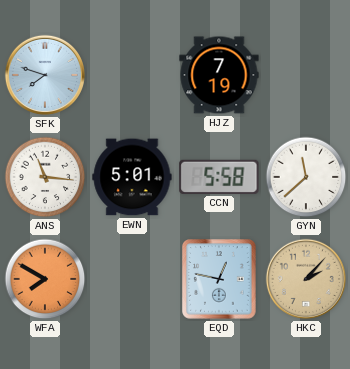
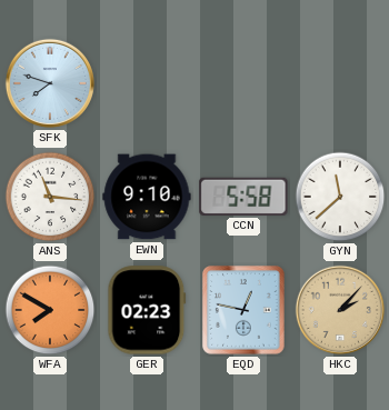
HJZ: 7:19 -> none
EWN: 5:01 -> 9:10
GER: none -> 02:23
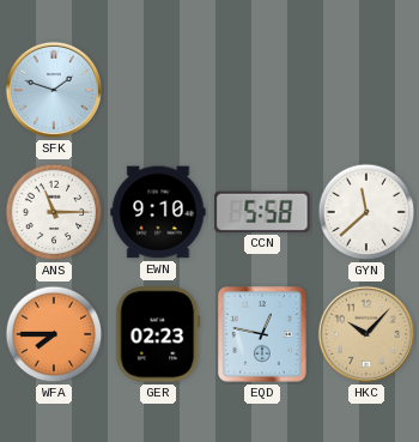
SFK: 7:48 -> 1:48
ANS: 11:16 -> 11:15
WFA: 7:50 -> 7:45
HKC: 2:07 -> 10:07
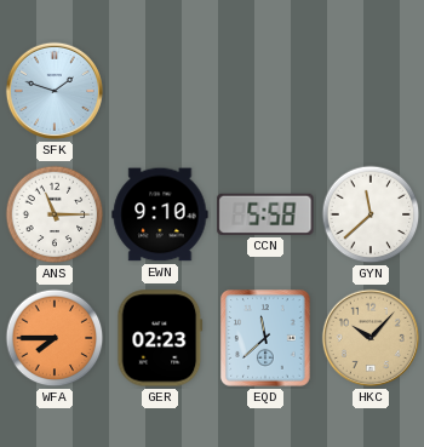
EQD: 12:47 -> 11:38
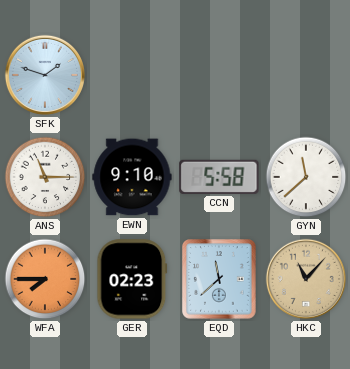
HKC: 10:07 -> 11:07
